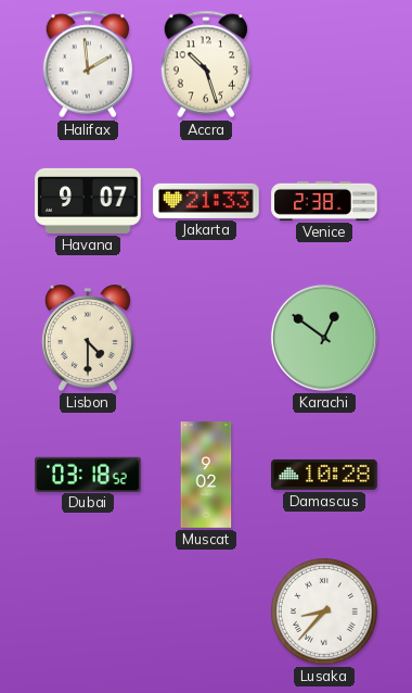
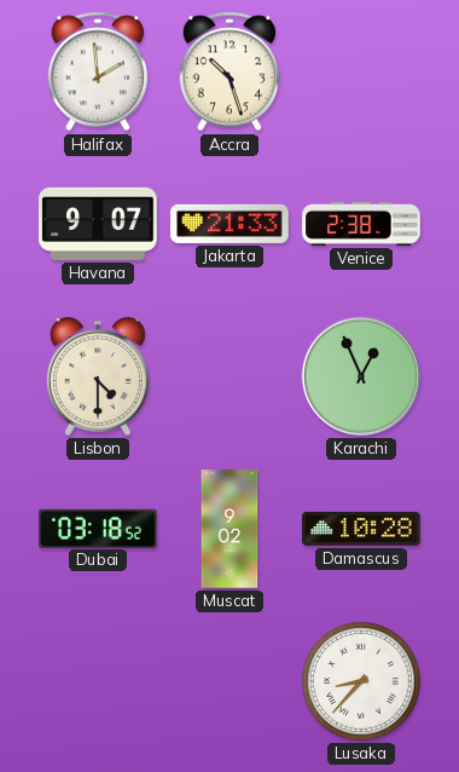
Karachi: 12:51 -> 12:56
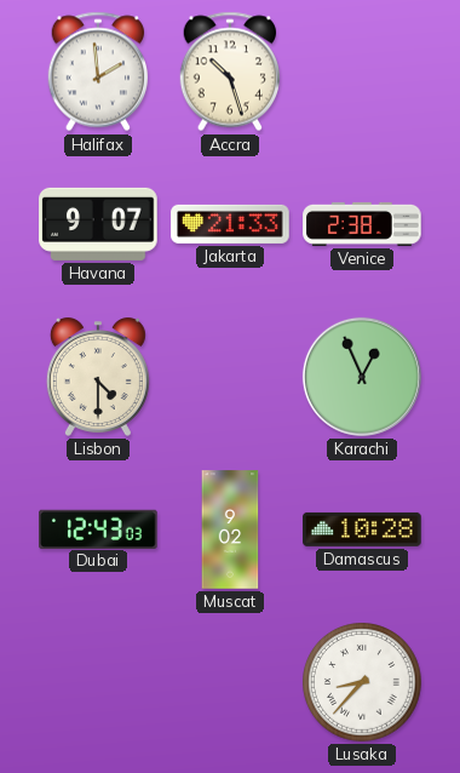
Dubai: 03:18 -> 12:43
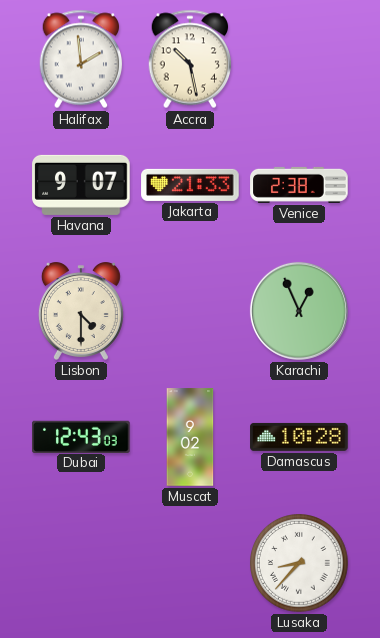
Accra: 10:27 -> 10:28
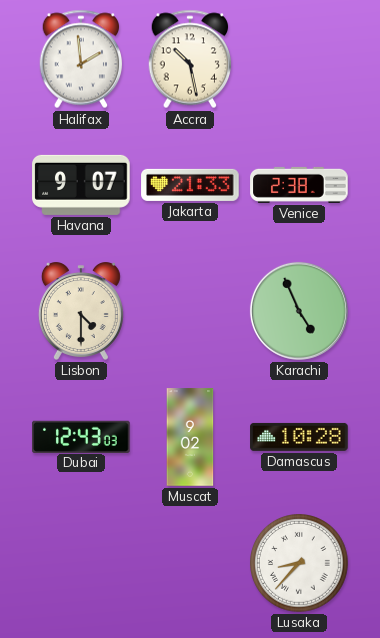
Karachi: 12:56 -> 4:56
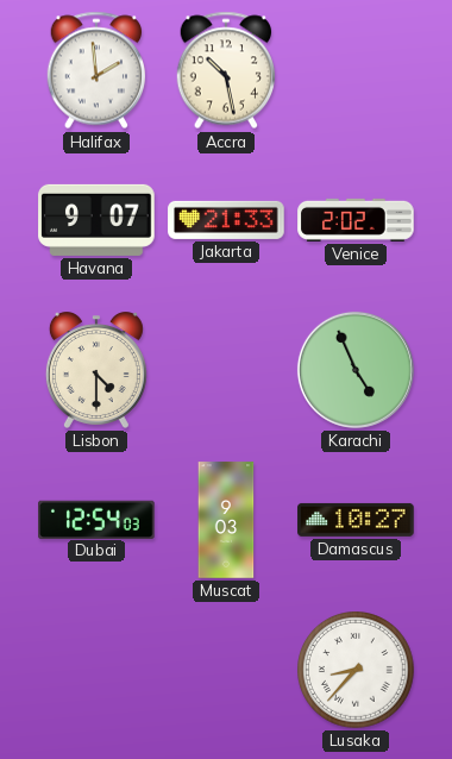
Venice: 2:38 -> 2:02
Dubai: 12:43 -> 12:54
Muscat: 9:02 -> 9:03
Damascus: 10:28 -> 10:27
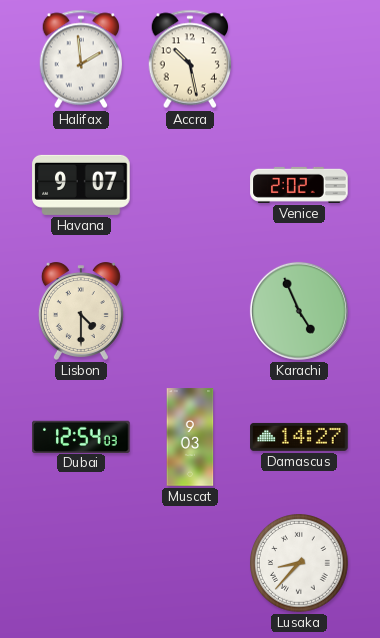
Jakarta: 21:33 -> none
Damascus: 10:27 -> 14:27
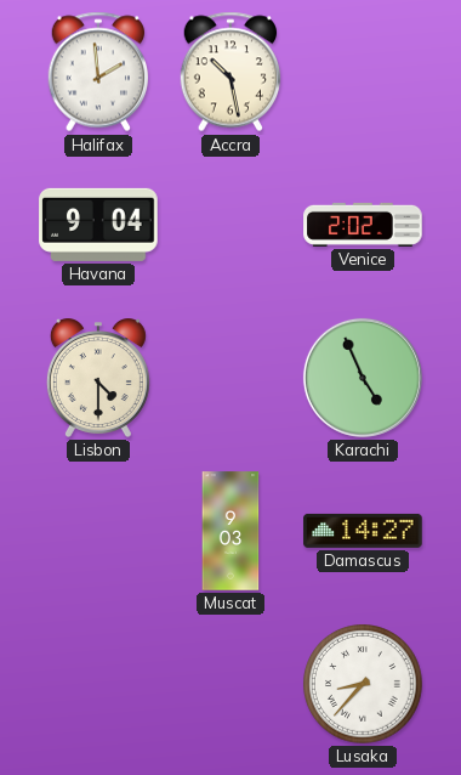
Havana: 9:07 -> 9:04
Dubai: 12:54 -> none
